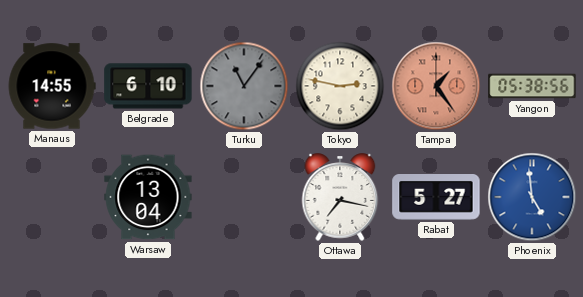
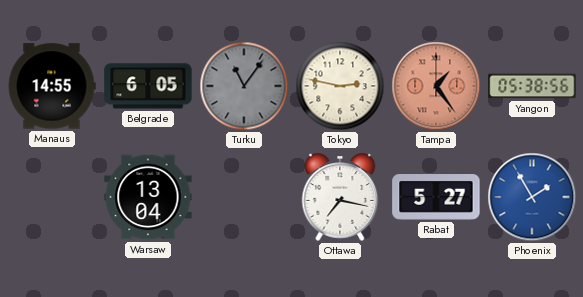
Belgrade: 6:10 -> 6:05
Phoenix: 4:59 -> 1:55
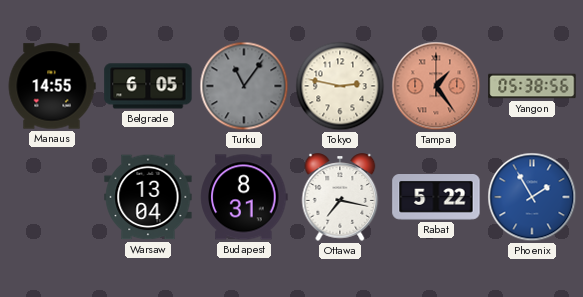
Budapest: none -> 8:31
Rabat: 5:27 -> 5:22
